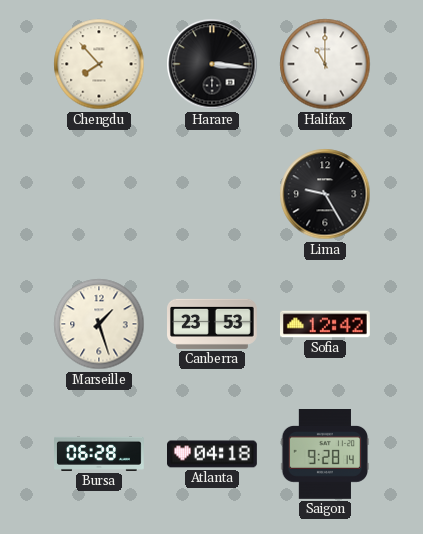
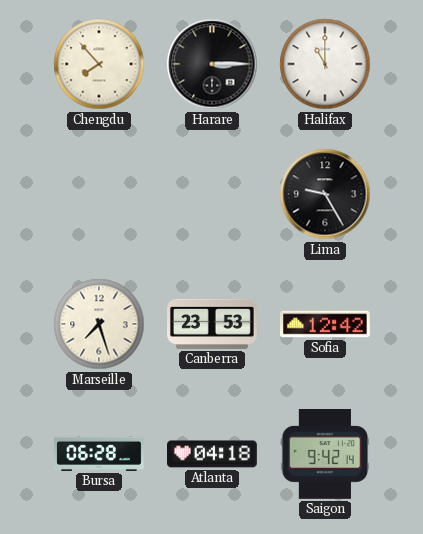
Harare: 3:16 -> 3:15
Marseille: 1:27 -> 7:27
Saigon: 9:28 -> 9:42
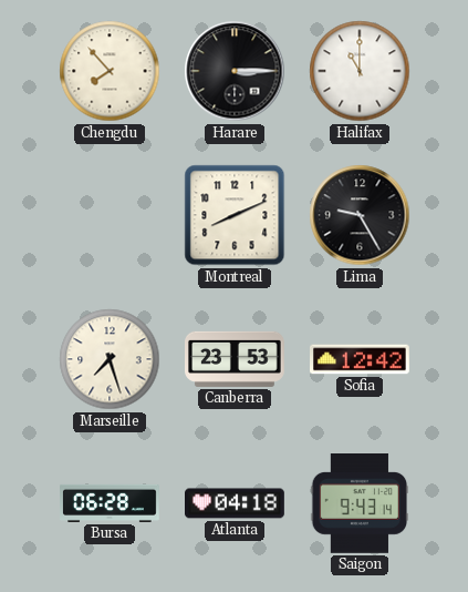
Montreal: none -> 8:11
Saigon: 9:42 -> 9:43
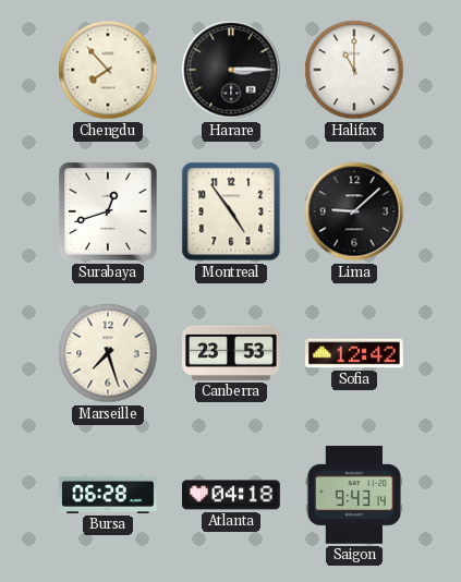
Surabaya: none -> 12:42
Montreal: 8:11 -> 4:54
Lima: 9:25 -> 9:08
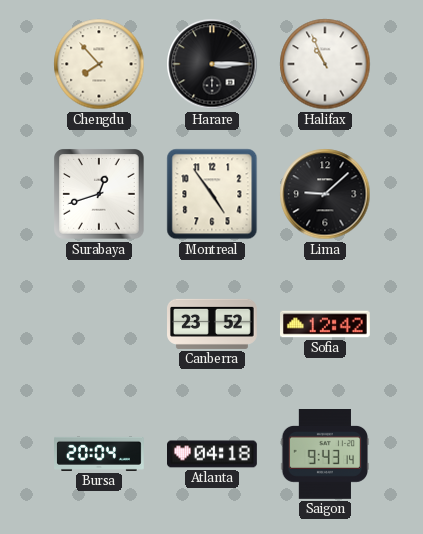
Halifax: 11:00 -> 10:56
Marseille: 7:27 -> none
Canberra: 23:53 -> 23:52
Bursa: 06:28 -> 20:04
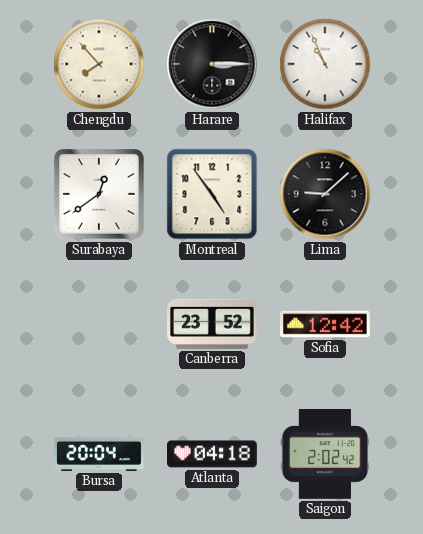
Surabaya: 12:42 -> 12:39
Saigon: 9:43 -> 2:02
